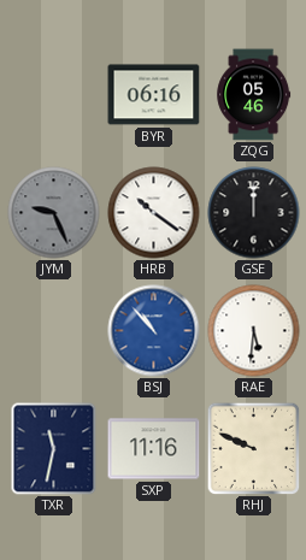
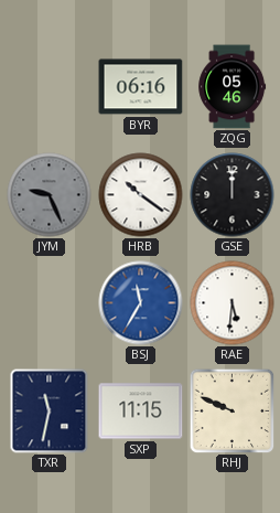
BSJ: 10:53 -> 11:35
SXP: 11:16 -> 11:15
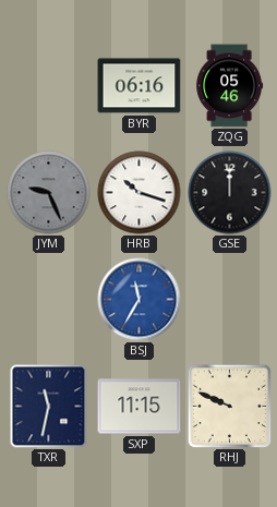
HRB: 10:21 -> 10:18
RAE: 5:31 -> none
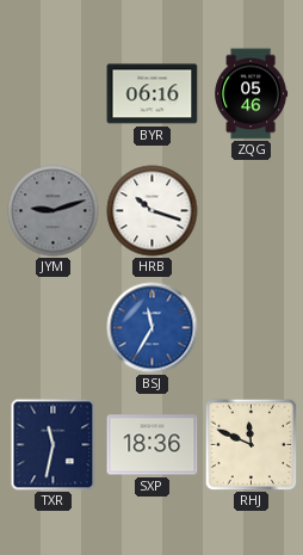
JYM: 9:26 -> 9:12
GSE: 12:00 -> none
SXP: 11:15 -> 18:36
RHJ: 9:49 -> 11:49
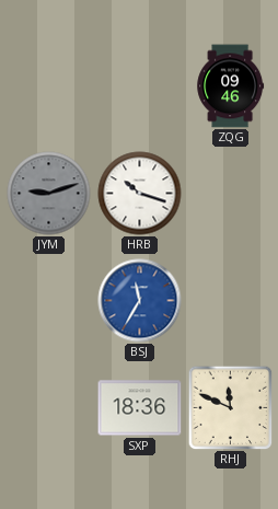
BYR: 06:16 -> none
ZQG: 05:46 -> 09:46
TXR: 11:32 -> none
